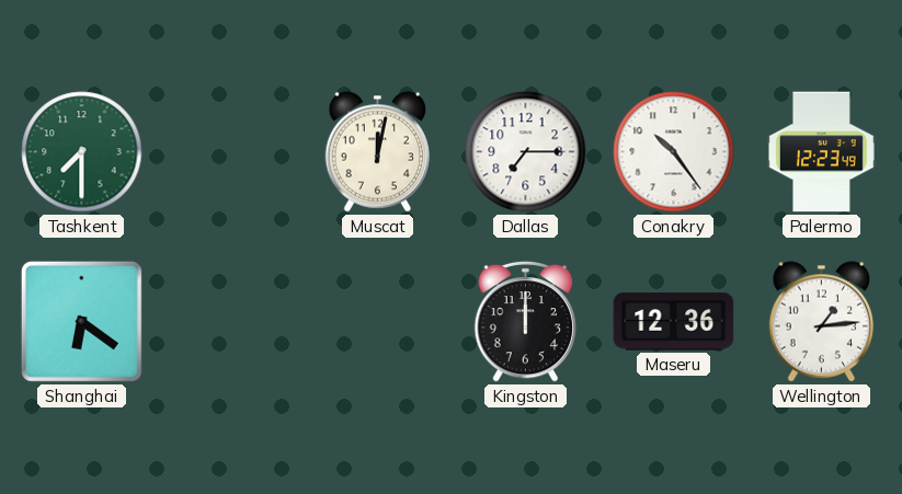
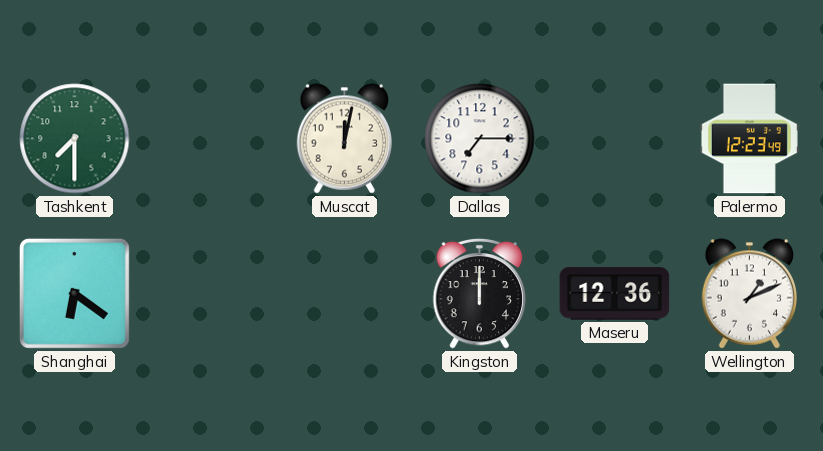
Conakry: 10:24 -> none
Wellington: 1:14 -> 1:11
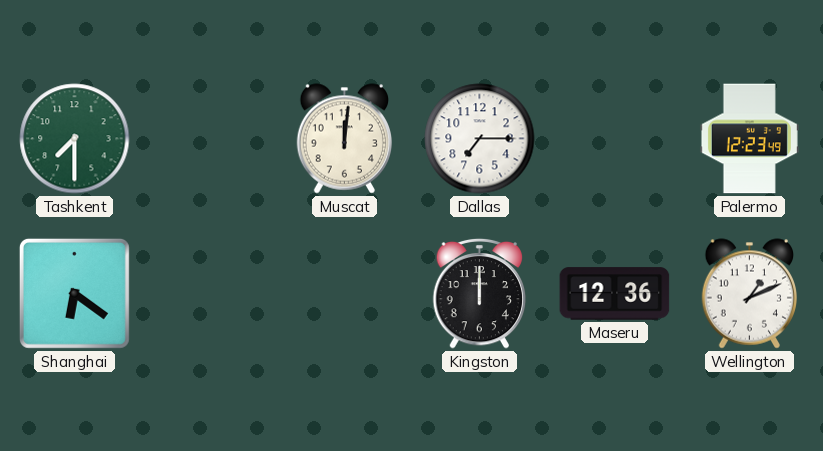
Muscat: 12:02 -> 12:01
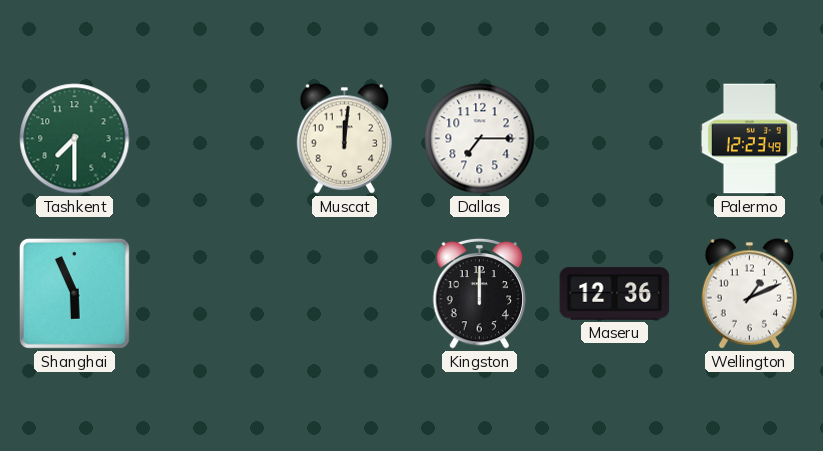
Shanghai: 6:21 -> 5:56
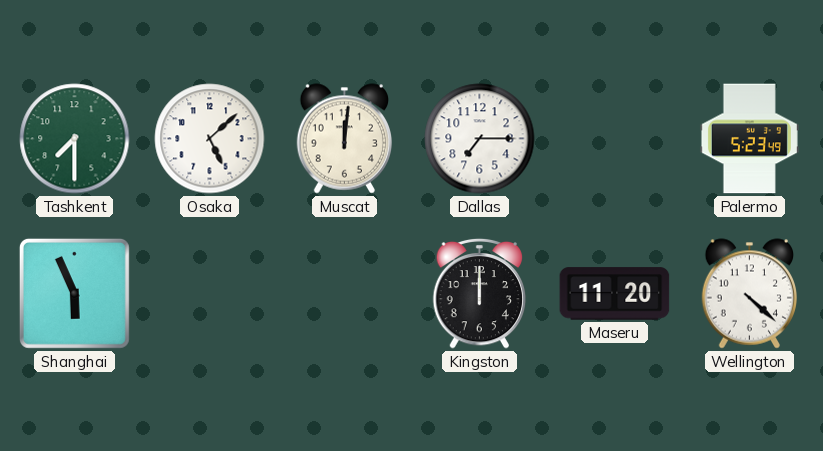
Osaka: none -> 5:08
Palermo: 12:23 -> 5:23
Maseru: 12:36 -> 11:20
Wellington: 1:11 -> 4:22
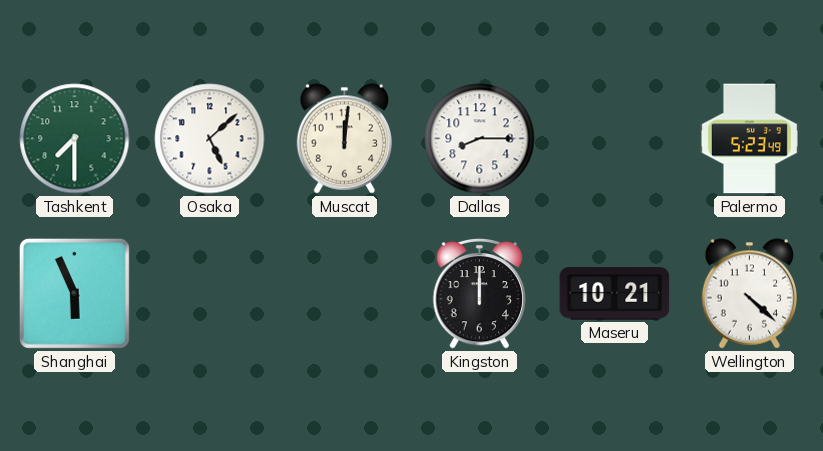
Dallas: 7:15 -> 8:15
Maseru: 11:20 -> 10:21
